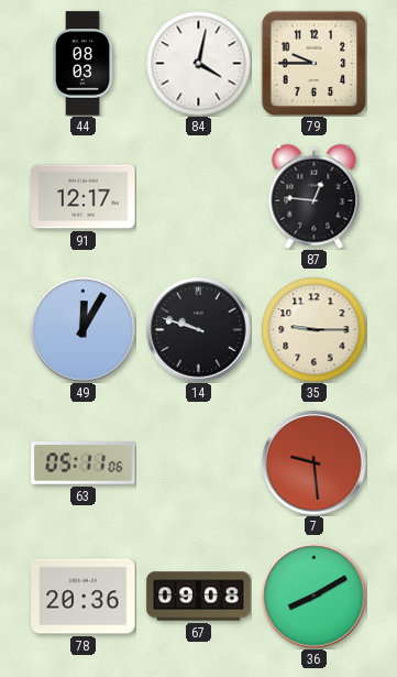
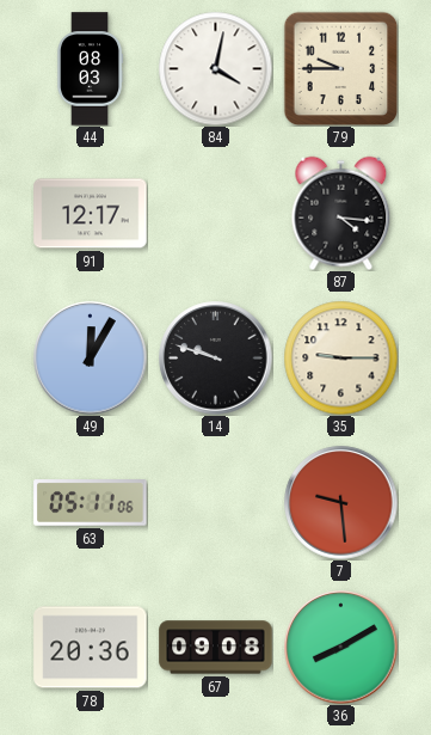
87: 12:46 -> 4:16
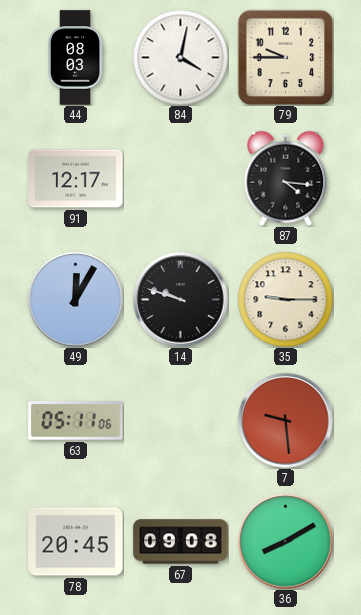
78: 20:36 -> 20:45
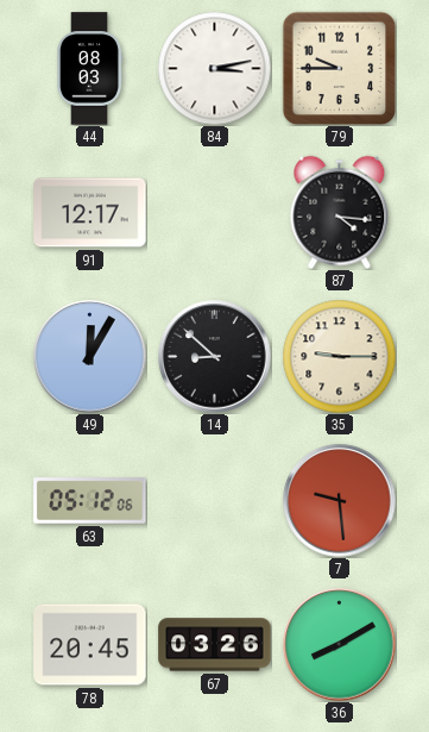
84: 4:02 -> 3:13
14: 9:48 -> 8:52
63: 05:11 -> 05:12
67: 09:08 -> 03:26
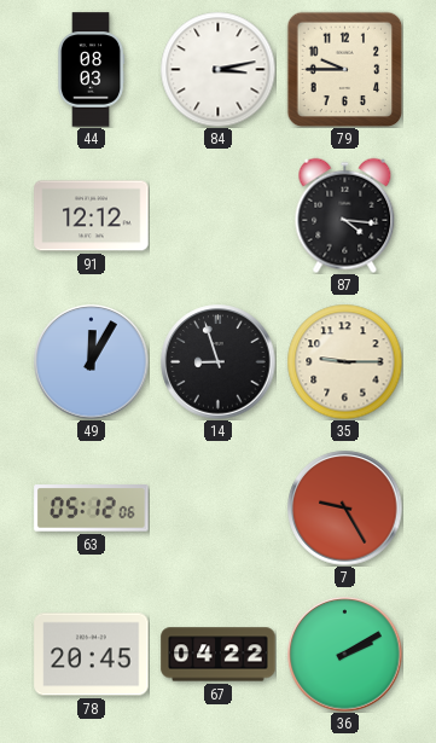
91: 12:17 -> 12:12
14: 8:52 -> 8:57
7: 9:29 -> 9:25
67: 03:26 -> 04:22
36: 8:10 -> 2:10
